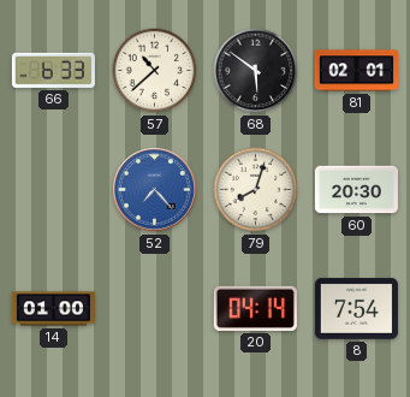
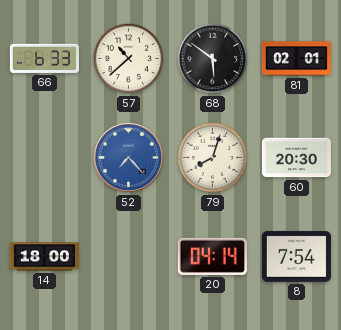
14: 01:00 -> 18:00
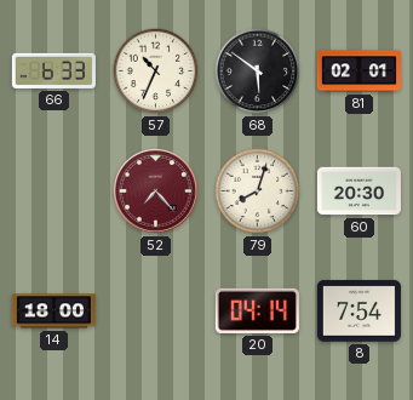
57: 10:38 -> 10:34
52 dial: blue -> burgundy
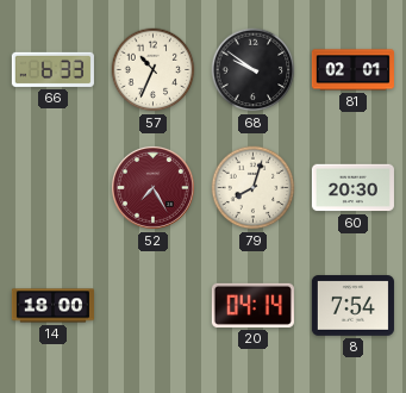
68: 5:51 -> 9:51
52: 7:23 -> 7:25
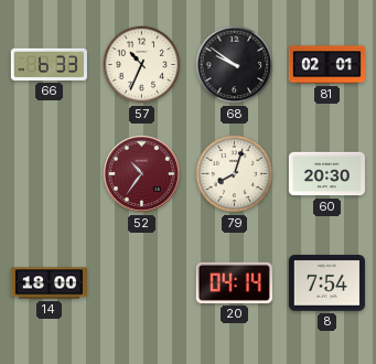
52: 7:25 -> 10:36
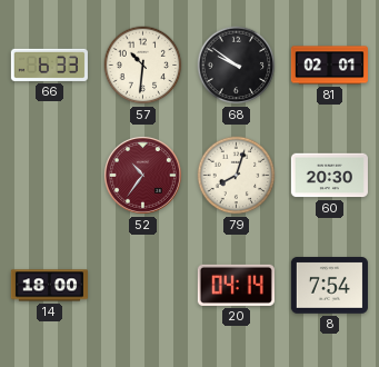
57: 10:34 -> 10:31
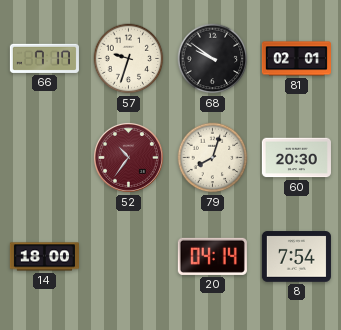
66: 6:33 -> 7:17
57: 10:31 -> 9:33
